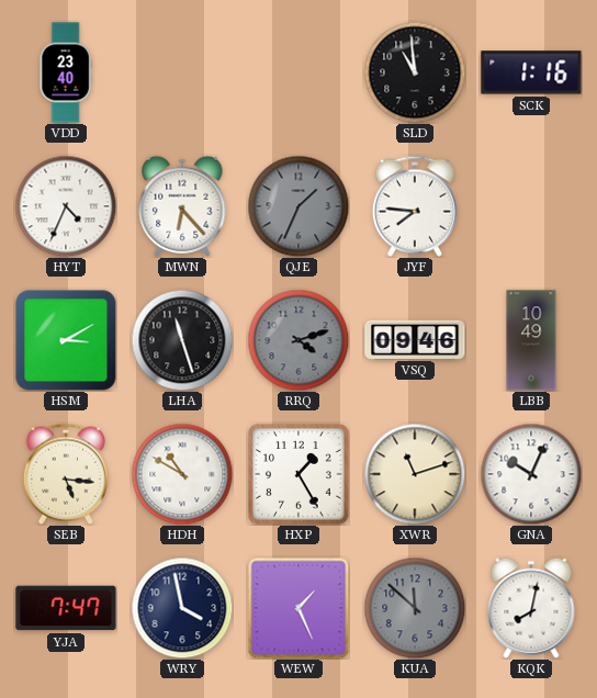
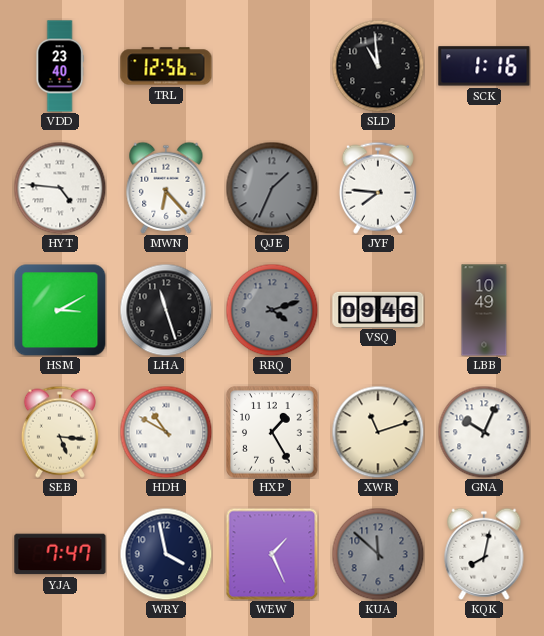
TRL: none -> 12:56
HYT: 4:34 -> 4:46
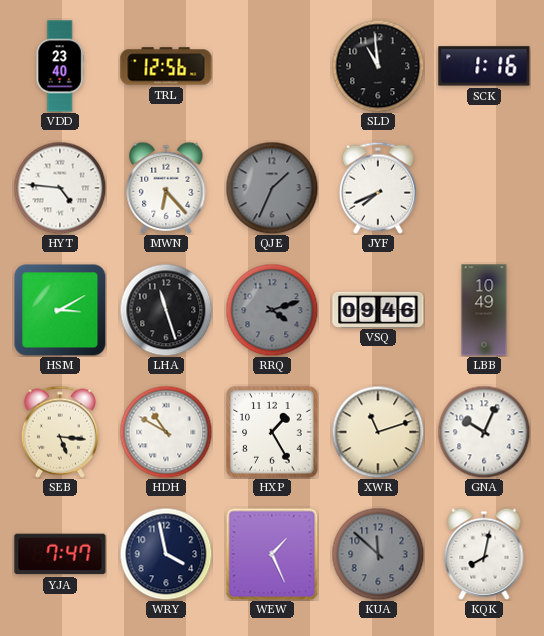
JYF: 7:46 -> 7:41
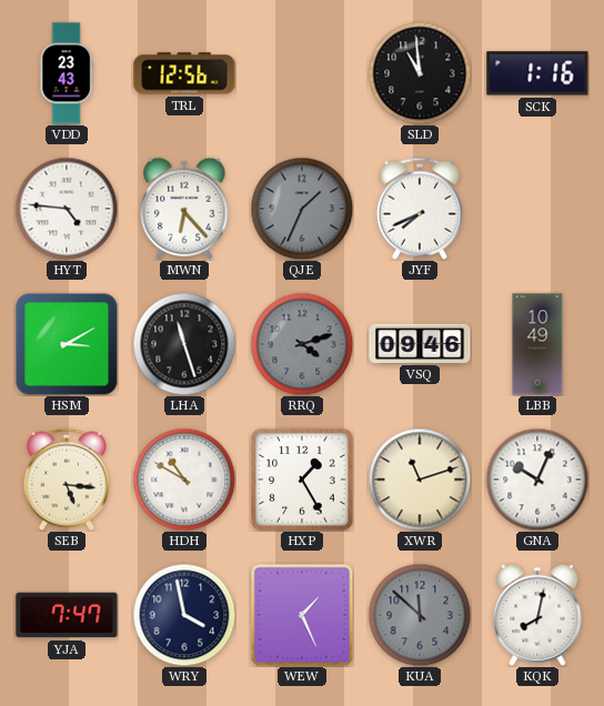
VDD: 23:40 -> 23:43
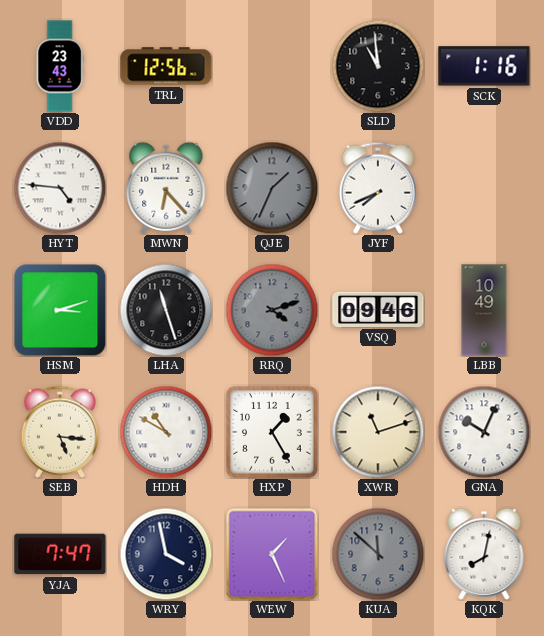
HSM: 3:10 -> 3:12
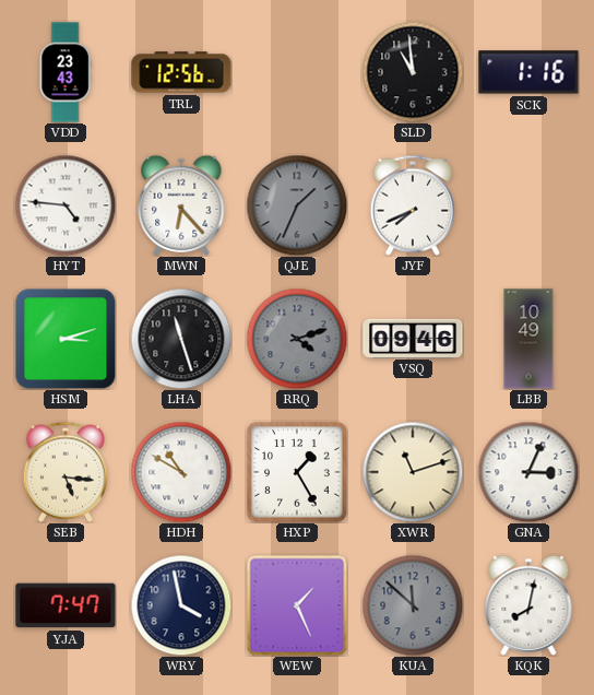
GNA: 10:04 -> 3:04
